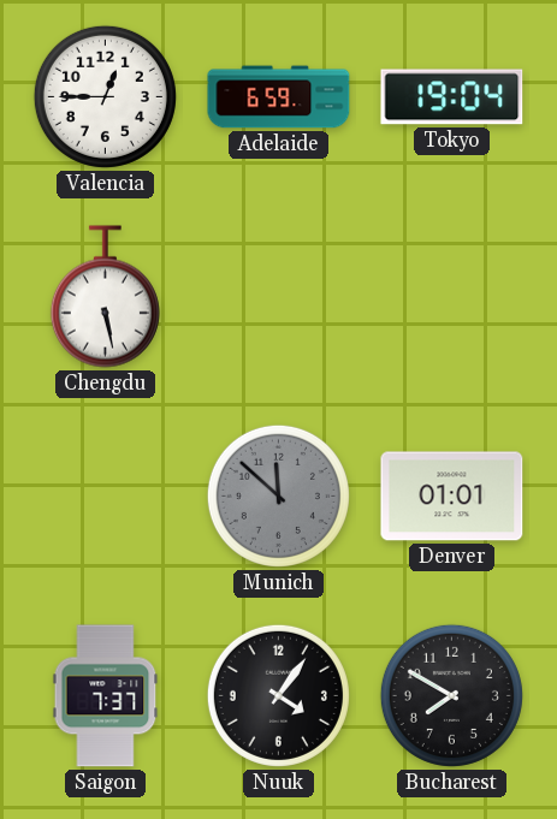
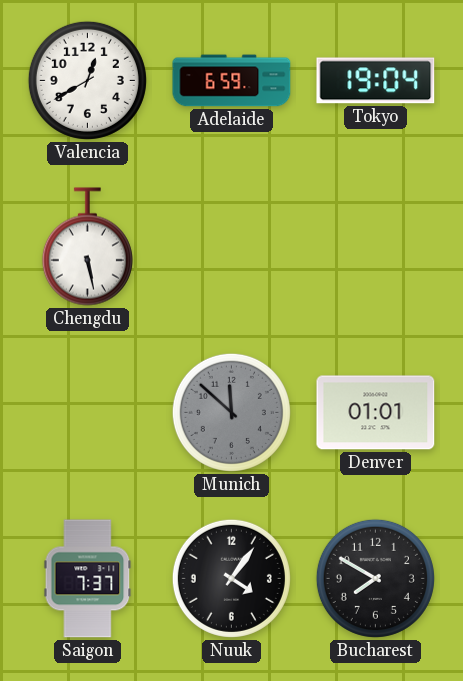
Valencia: 12:45 -> 12:40
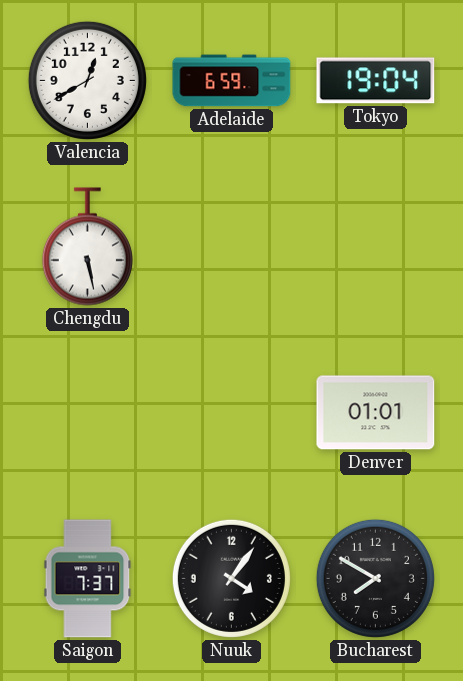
Munich: 11:52 -> none
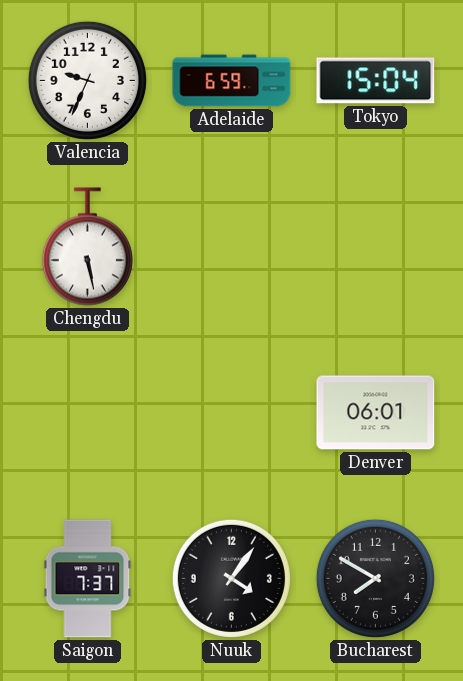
Valencia: 12:40 -> 9:34
Tokyo: 19:04 -> 15:04
Denver: 01:01 -> 06:01
